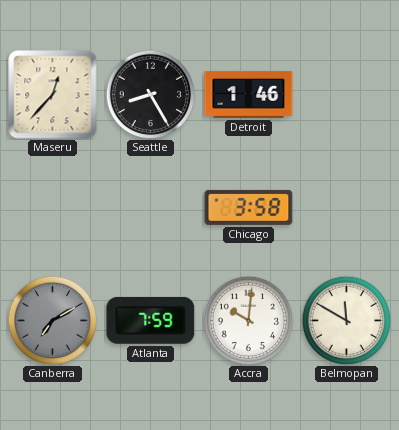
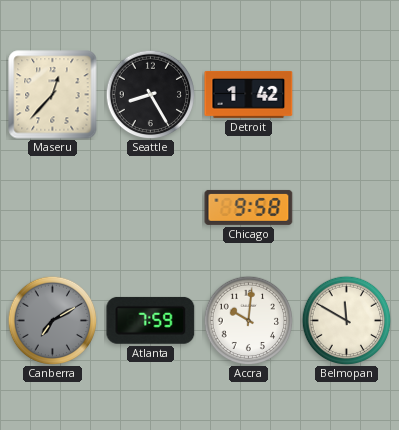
Detroit: 1:46 -> 1:42
Chicago: 3:58 -> 9:58
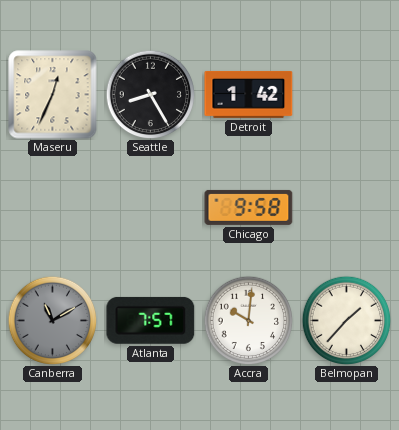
Maseru: 12:37 -> 12:34
Canberra: 7:10 -> 11:10
Atlanta: 7:59 -> 7:57
Belmopan: 11:50 -> 1:37
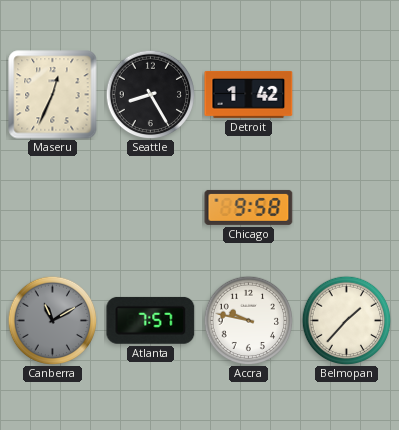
Accra: 10:01 -> 9:47
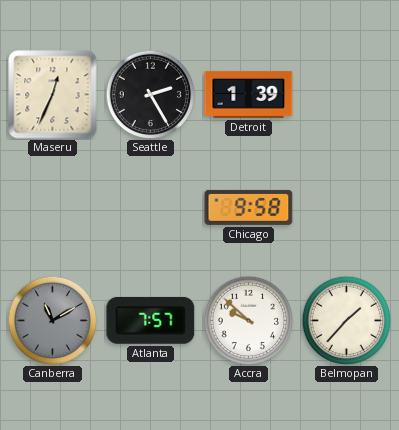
Seattle: 8:25 -> 2:25
Detroit: 1:42 -> 1:39
Accra: 9:47 -> 9:52
